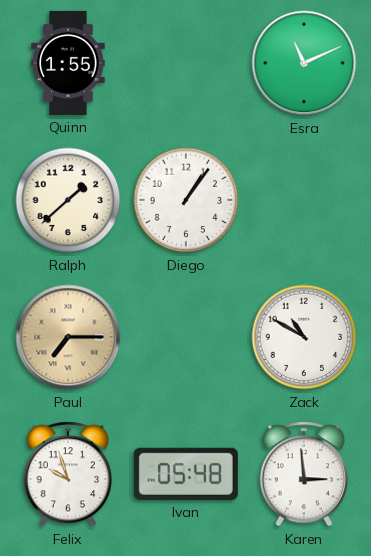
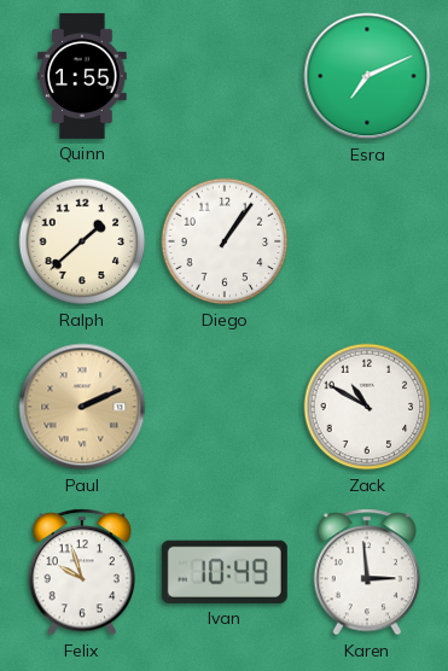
Esra: 11:11 -> 7:11
Paul: 7:15 -> 2:11
Ivan: 05:48 -> 10:49
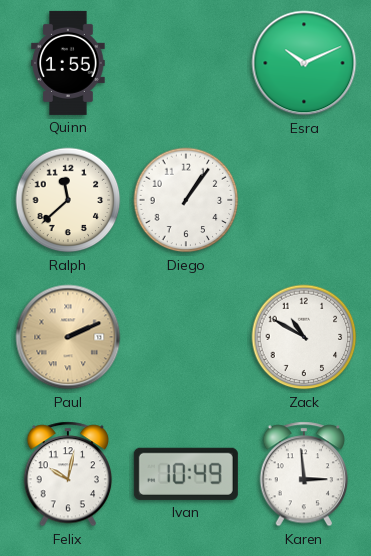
Esra: 7:11 -> 10:11
Ralph: 1:38 -> 11:38
Felix: 9:57 -> 10:02
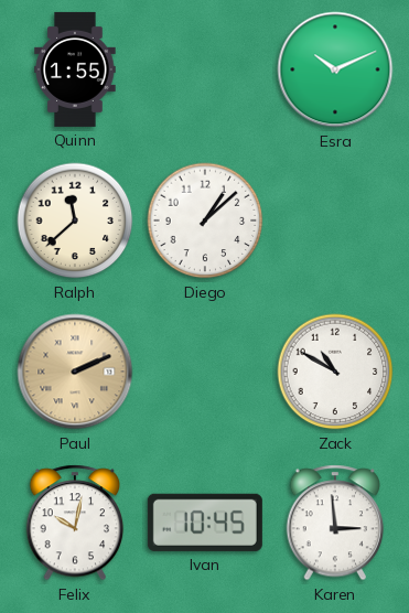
Diego: 1:06 -> 1:08
Ivan: 10:49 -> 10:45
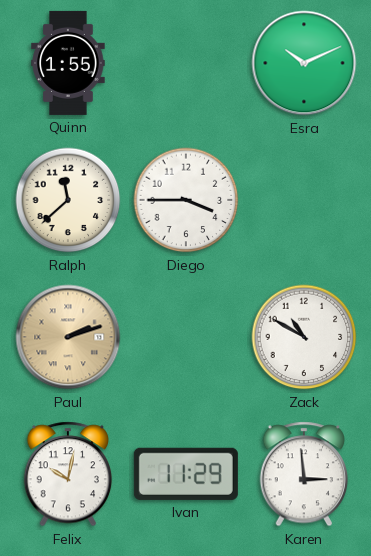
Diego: 1:08 -> 3:45
Paul: 2:11 -> 2:12
Ivan: 10:45 -> 11:29
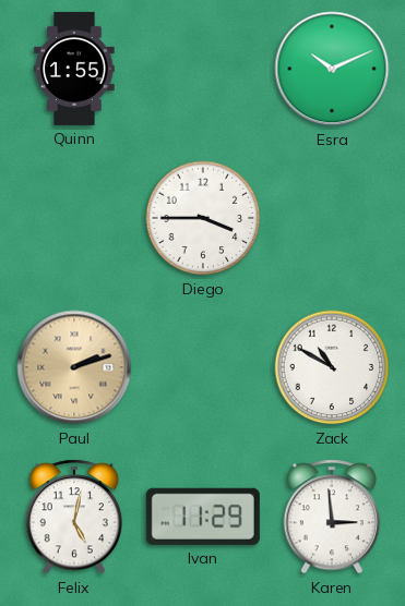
Ralph: 11:38 -> none
Felix: 10:02 -> 5:02
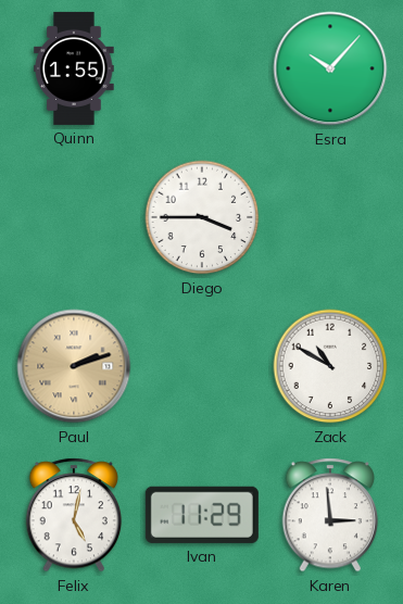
Esra: 10:11 -> 10:07
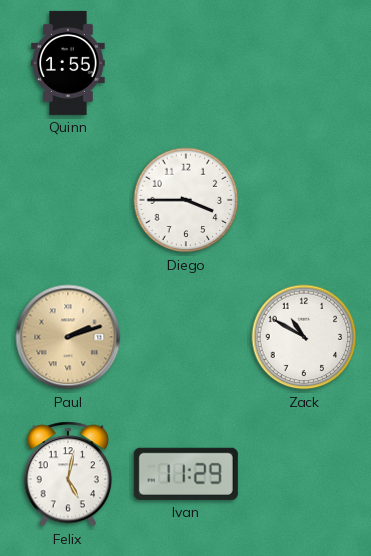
Esra: 10:07 -> none
Karen: 2:59 -> none
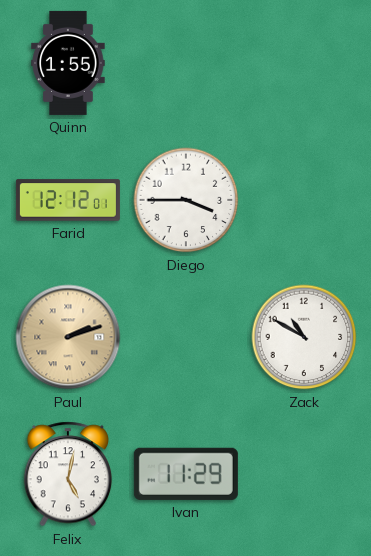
Farid: none -> 12:12
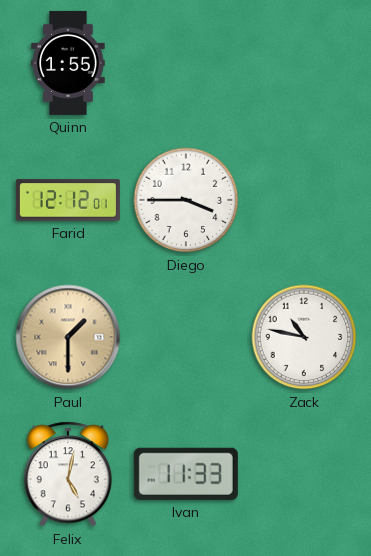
Paul: 2:12 -> 1:30
Zack: 10:50 -> 10:47
Ivan: 11:29 -> 11:33
